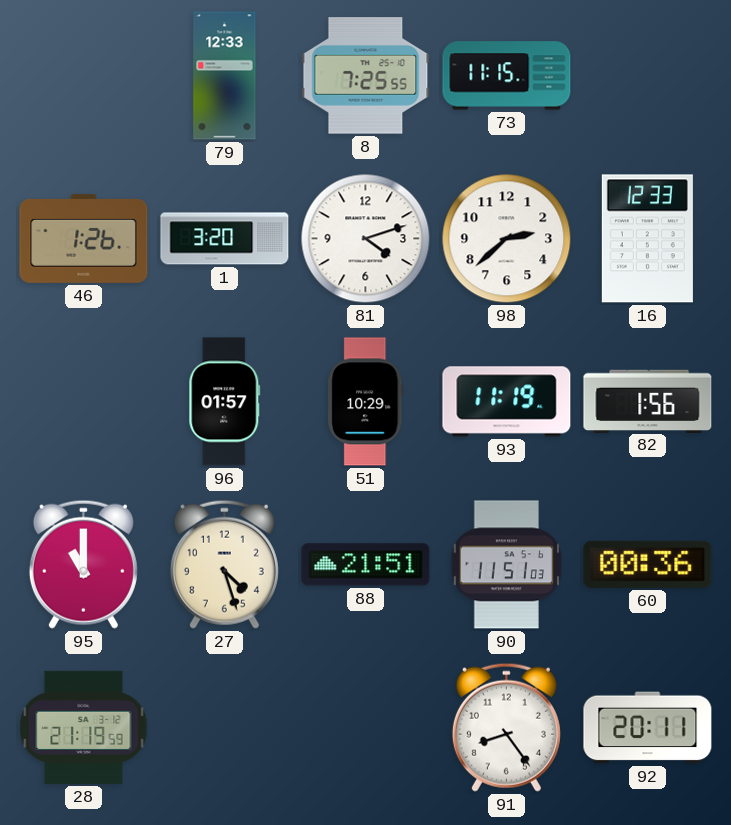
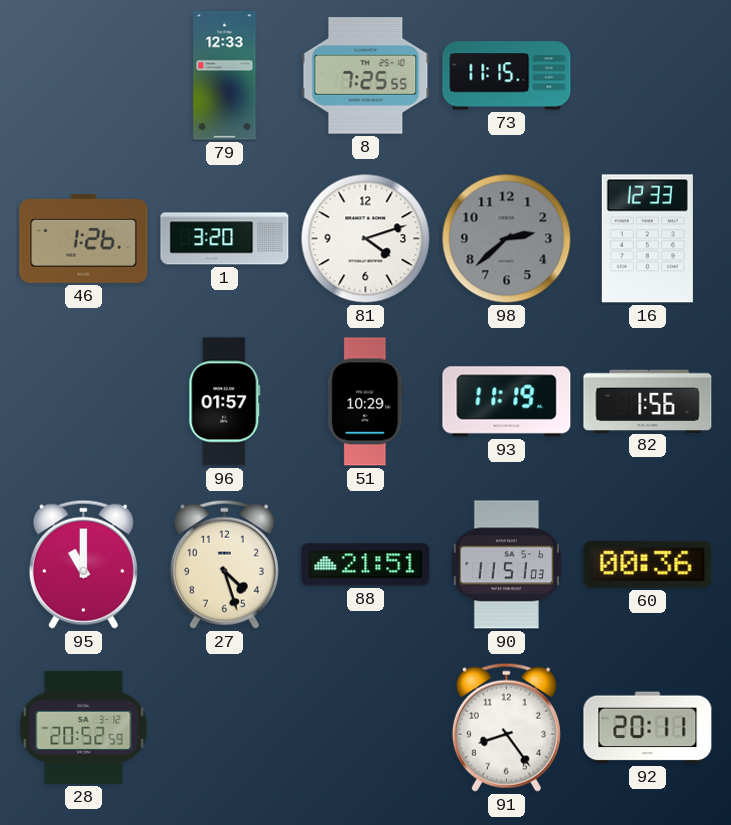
98 dial: white -> grey
28: 21:19 -> 20:52
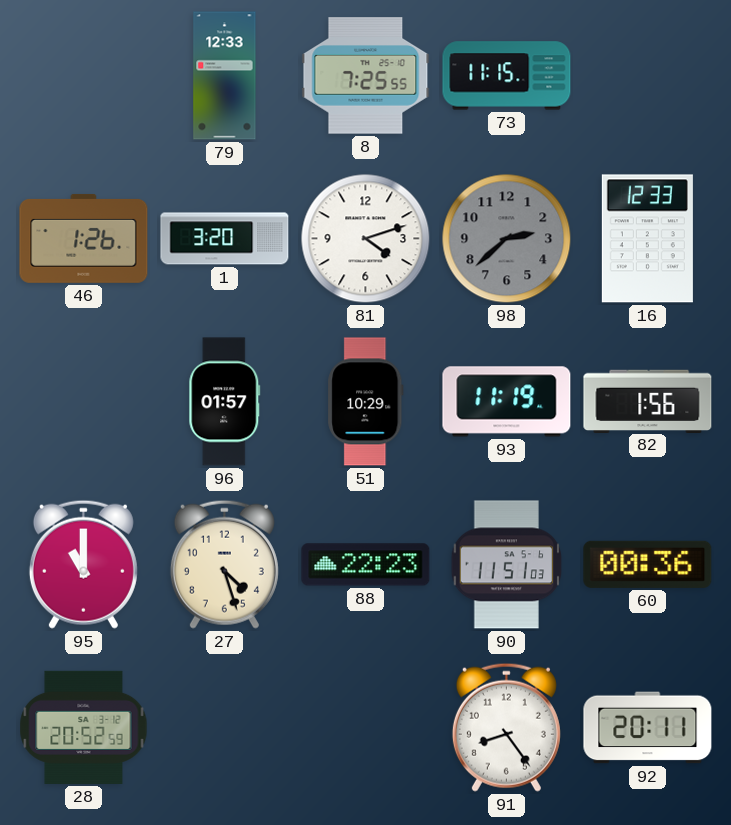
88: 21:51 -> 22:23
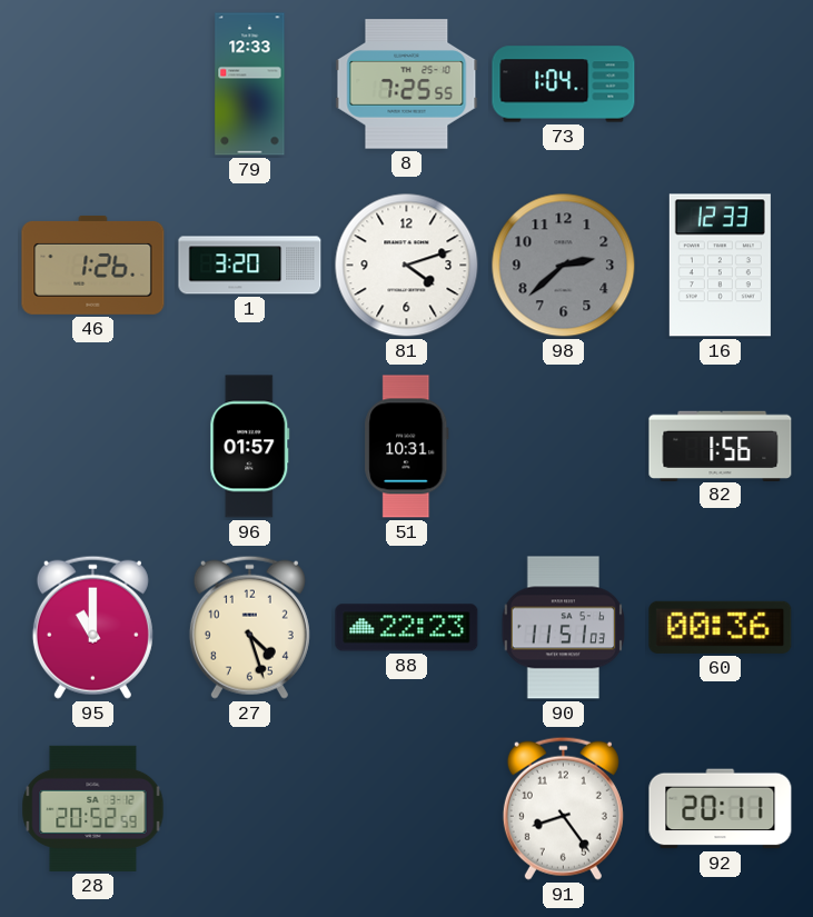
73: 11:15 -> 1:04
51: 10:29 -> 10:31
93: 11:19 -> none
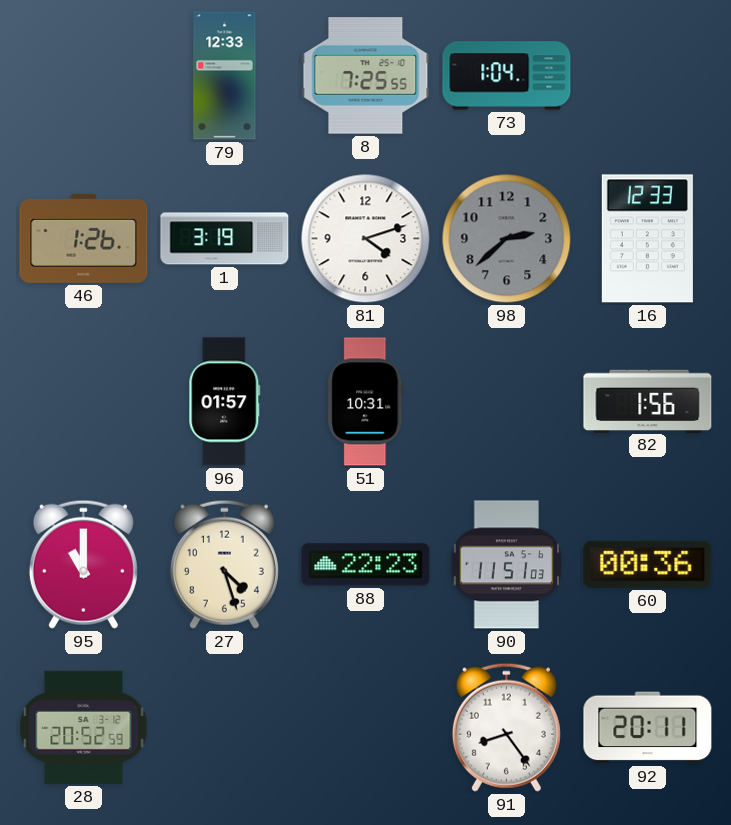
1: 3:20 -> 3:19
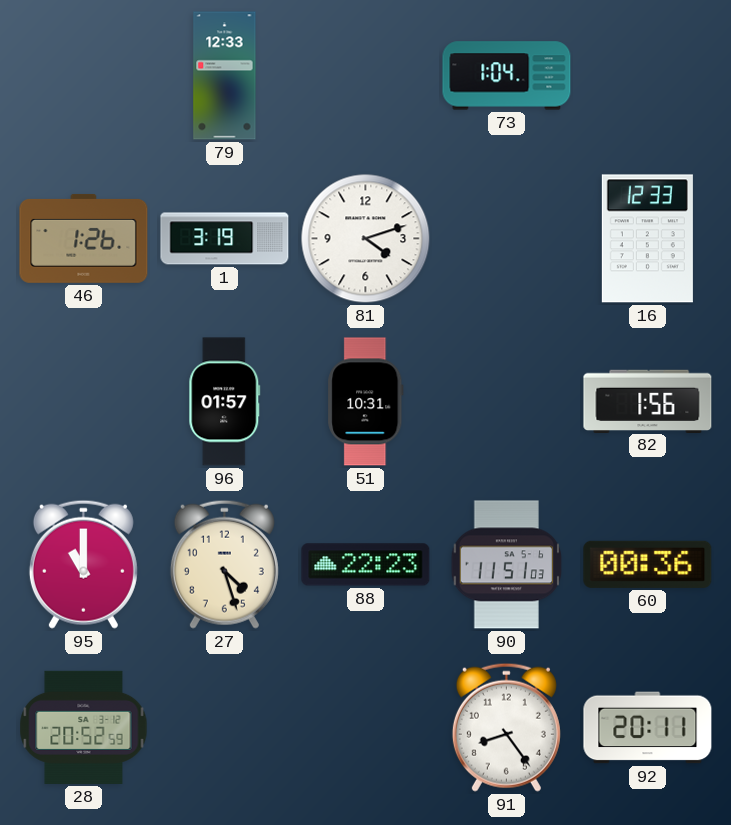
8: 7:25 -> none
98: 2:38 -> none
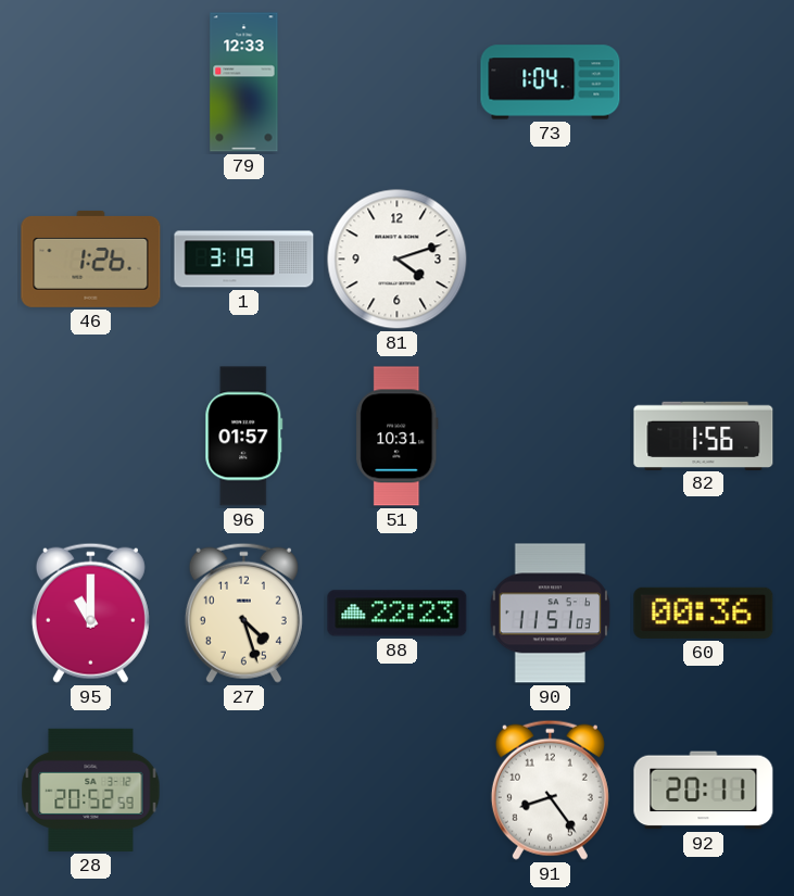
16: 12:33 -> none
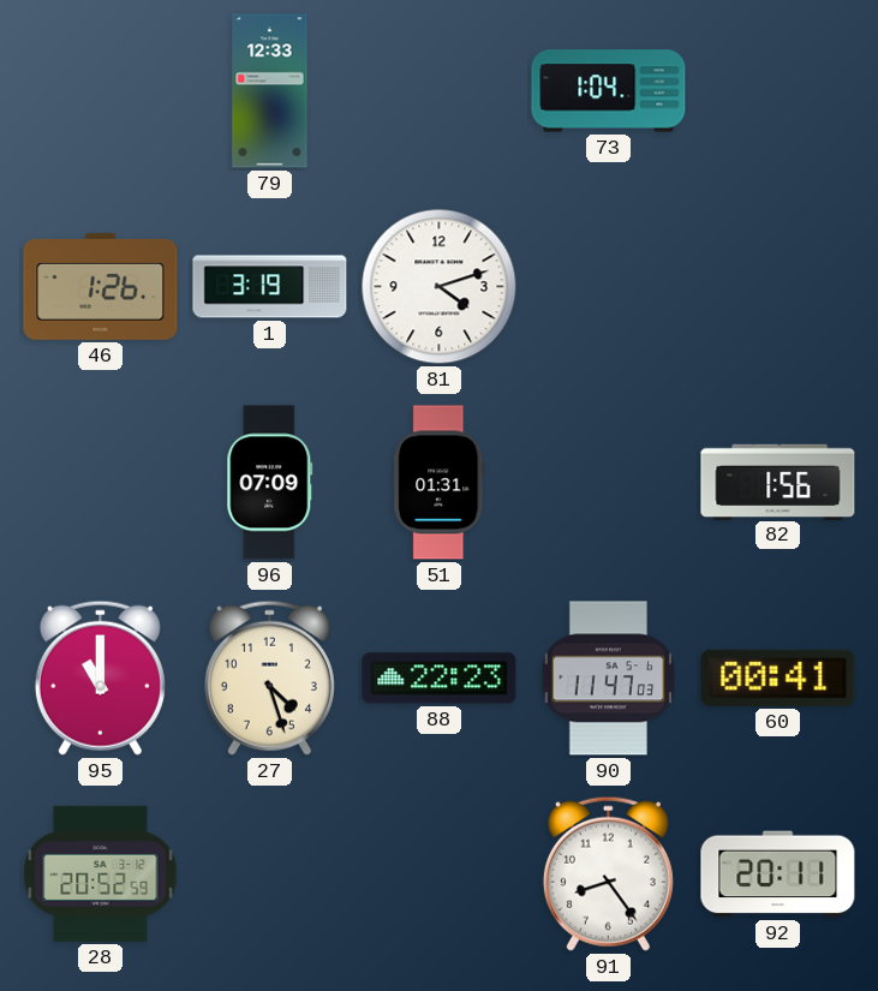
96: 01:57 -> 07:09
51: 10:31 -> 01:31
90: 11:51 -> 11:47
60: 00:36 -> 00:41
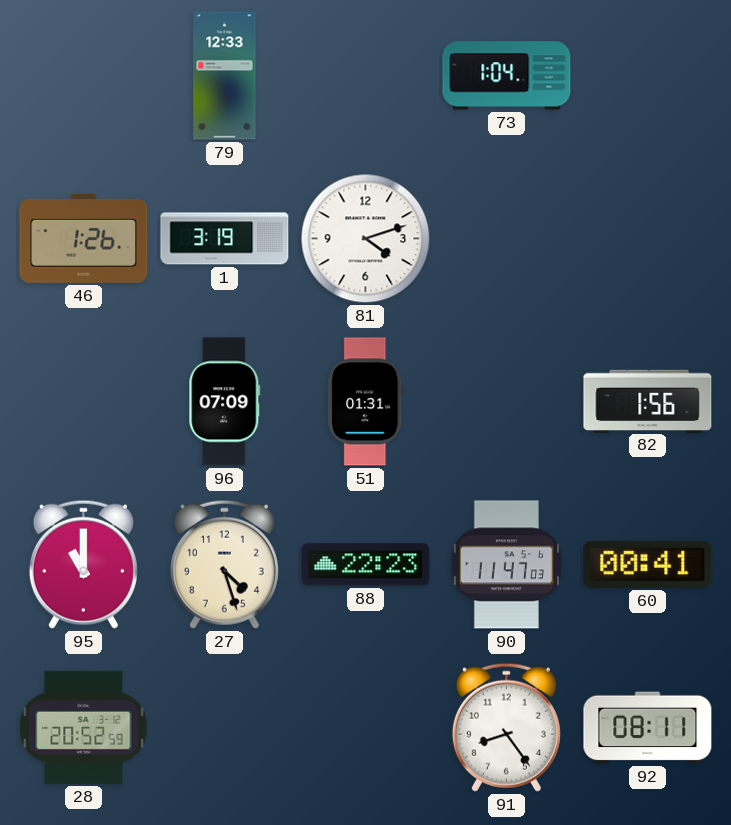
92: 20:11 -> 08:11
